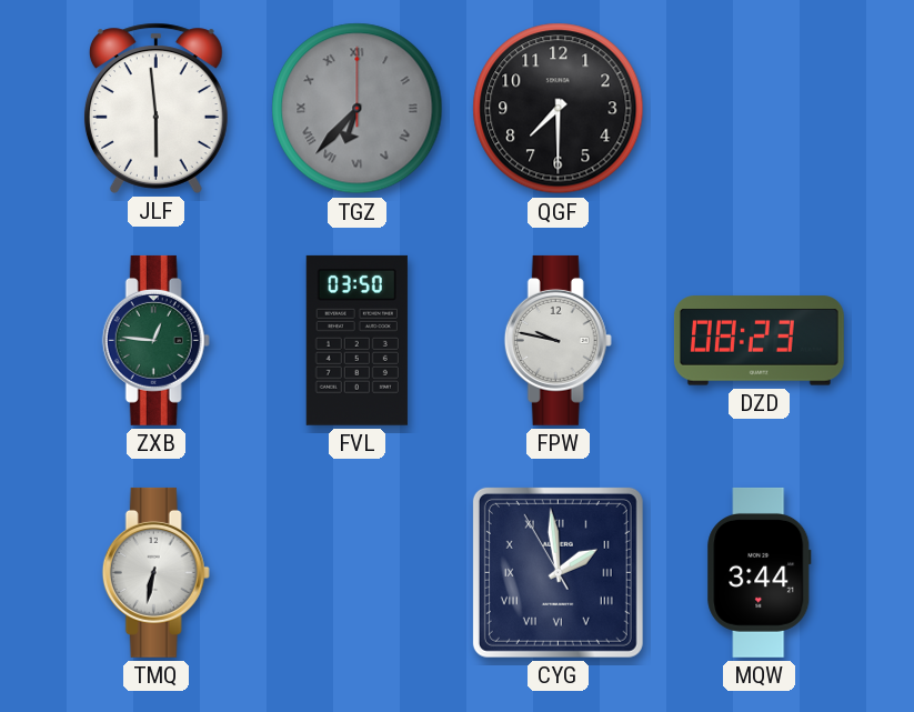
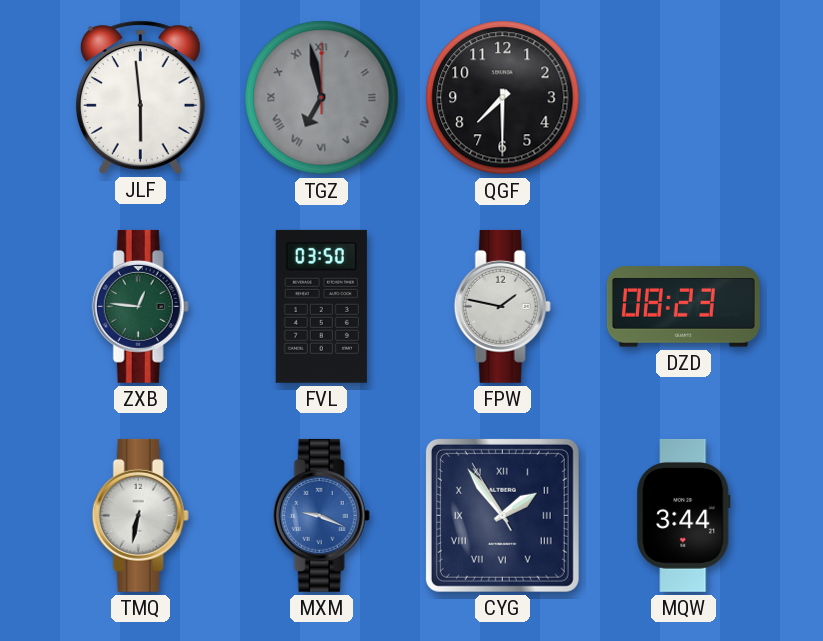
TGZ: 6:37 -> 6:58
FPW: 9:47 -> 1:47
MXM: none -> 9:19
CYG: 1:58 -> 1:53
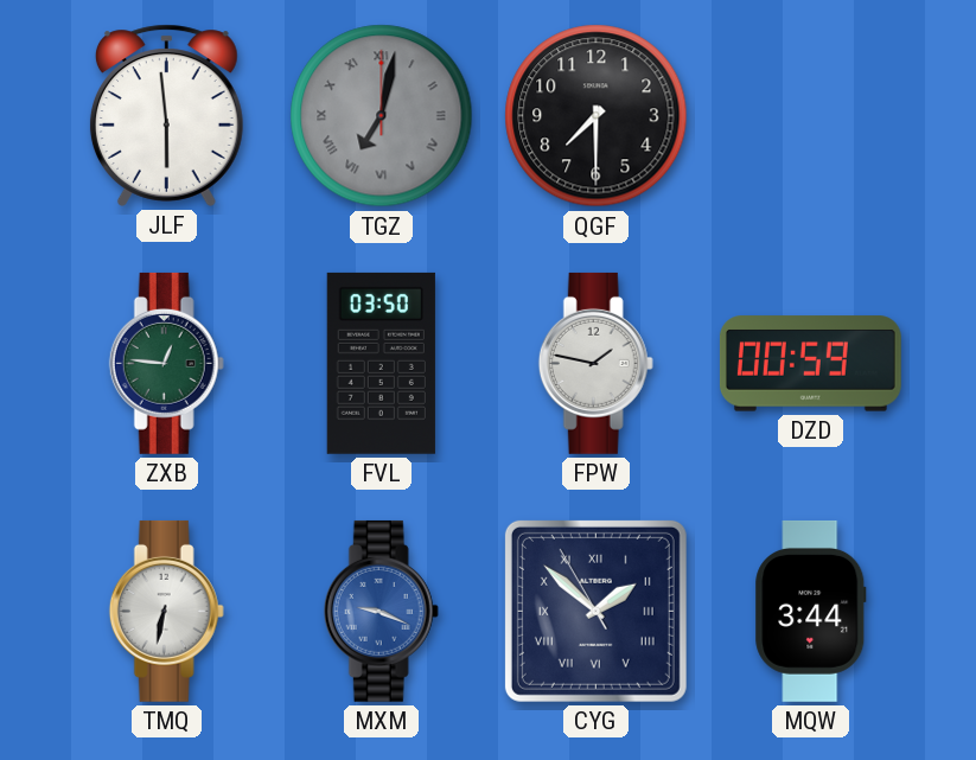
TGZ: 6:58 -> 7:02
DZD: 08:23 -> 00:59
CYG: 1:53 -> 1:51
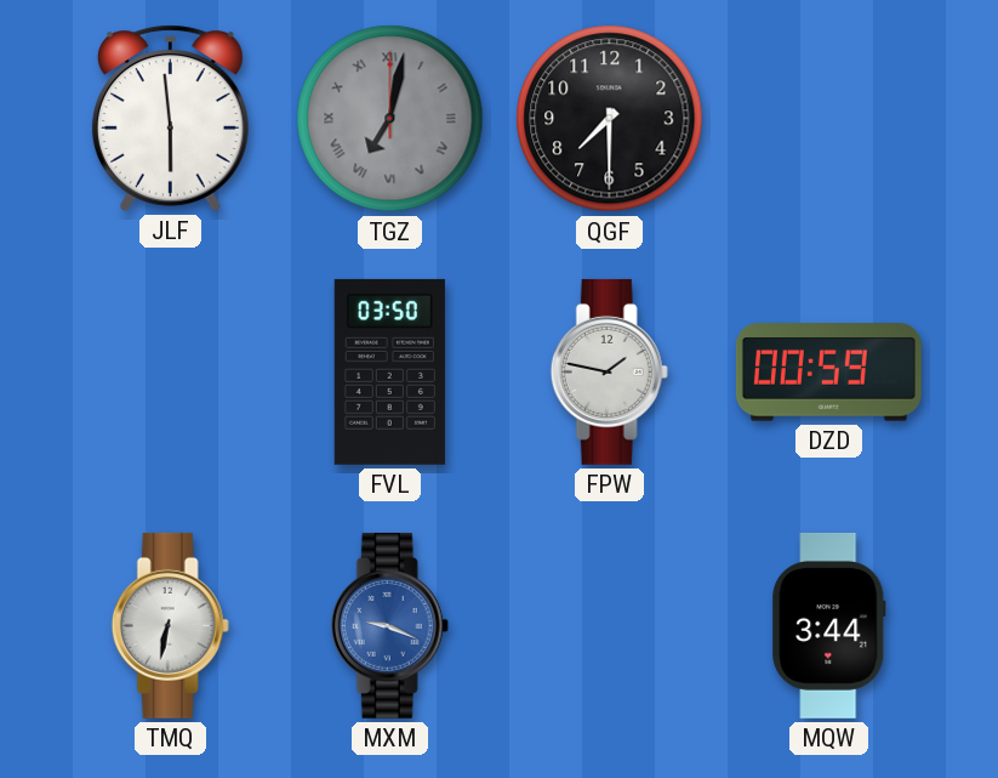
ZXB: 12:46 -> none
CYG: 1:51 -> none
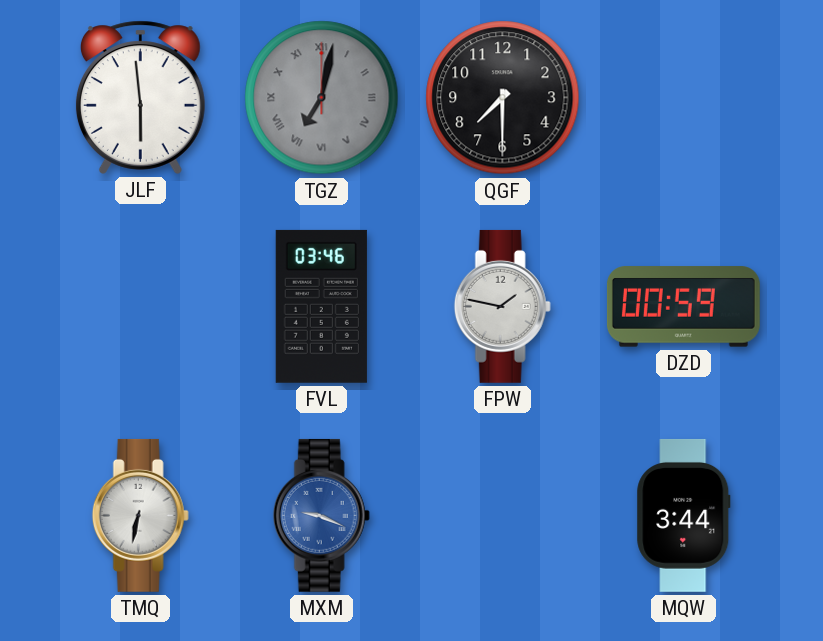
FVL: 03:50 -> 03:46
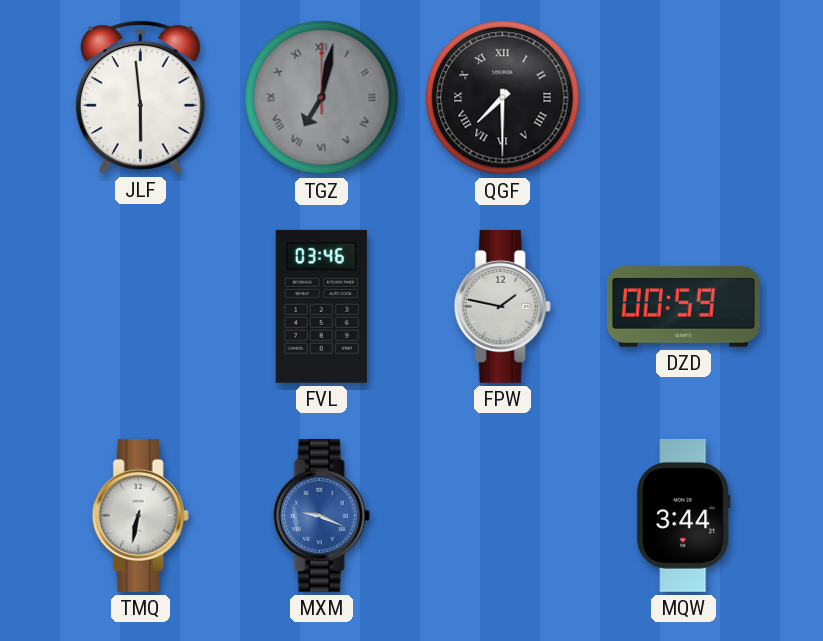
QGF numerals: Arabic -> Roman
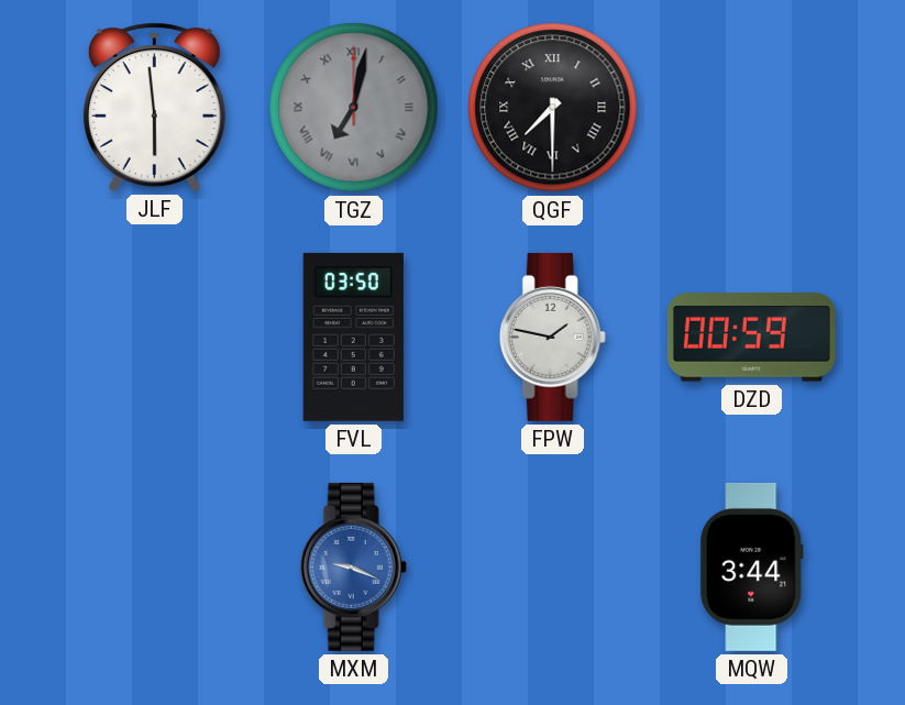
FVL: 03:46 -> 03:50
TMQ: 6:32 -> none
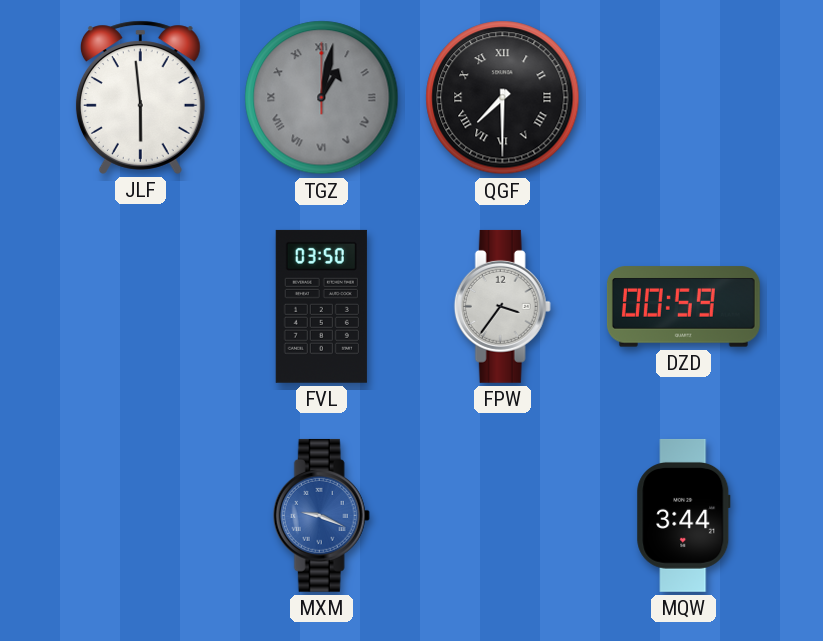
TGZ: 7:02 -> 1:02
FPW: 1:47 -> 3:36
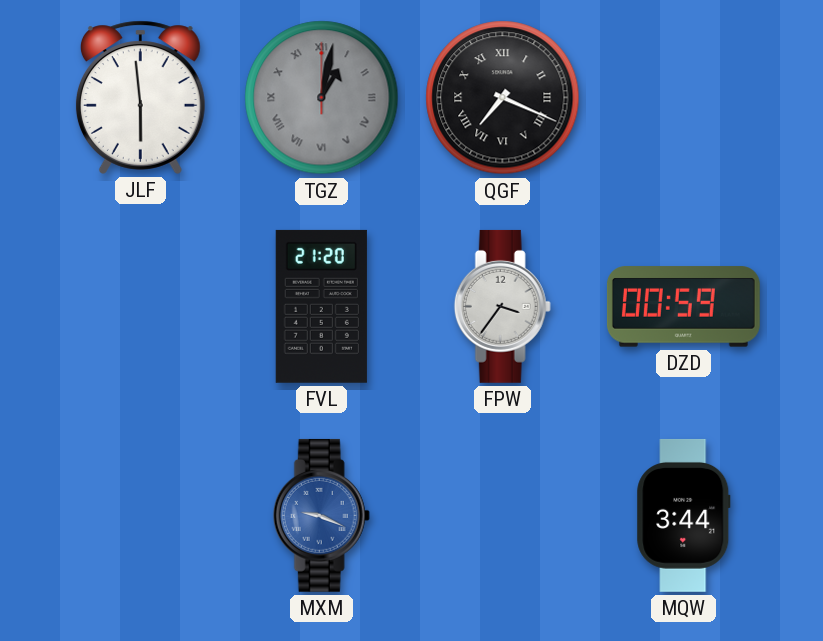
QGF: 7:30 -> 7:19
FVL: 03:50 -> 21:20
